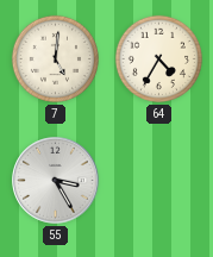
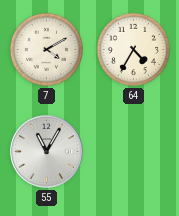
7: 5:01 -> 4:10
55: 3:25 -> 11:05
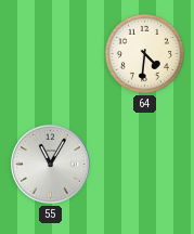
7: 4:10 -> none
64: 4:35 -> 4:31
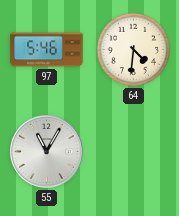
97: none -> 5:46
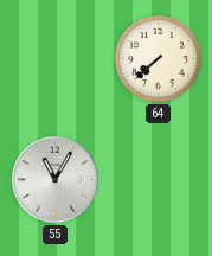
97: 5:46 -> none
64: 4:31 -> 7:38
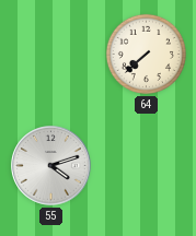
55: 11:05 -> 4:12
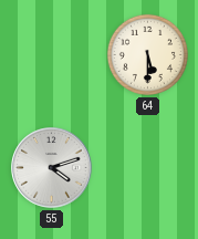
64: 7:38 -> 5:30
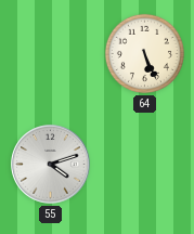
64: 5:30 -> 5:26
